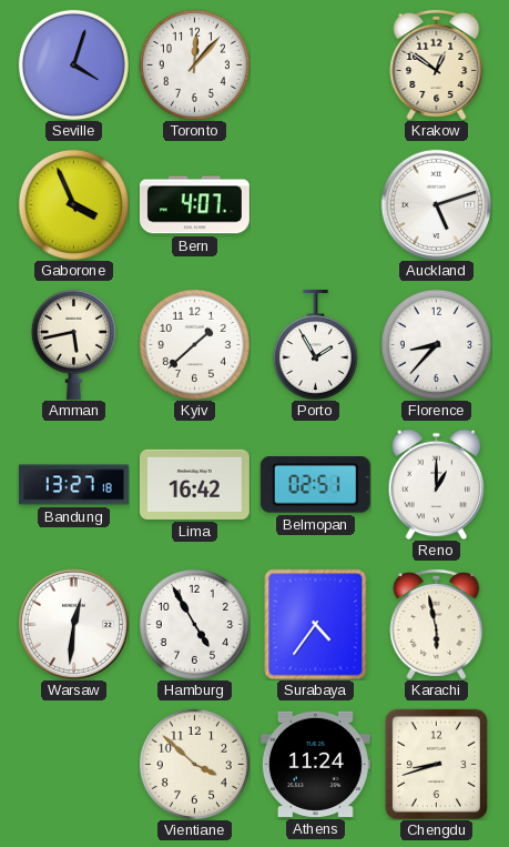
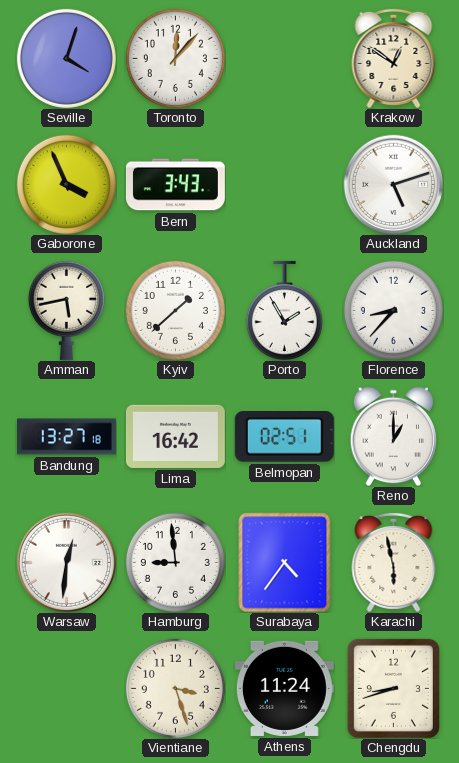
Bern: 4:07 -> 3:43
Hamburg: 4:55 -> 8:59
Vientiane: 3:52 -> 3:27
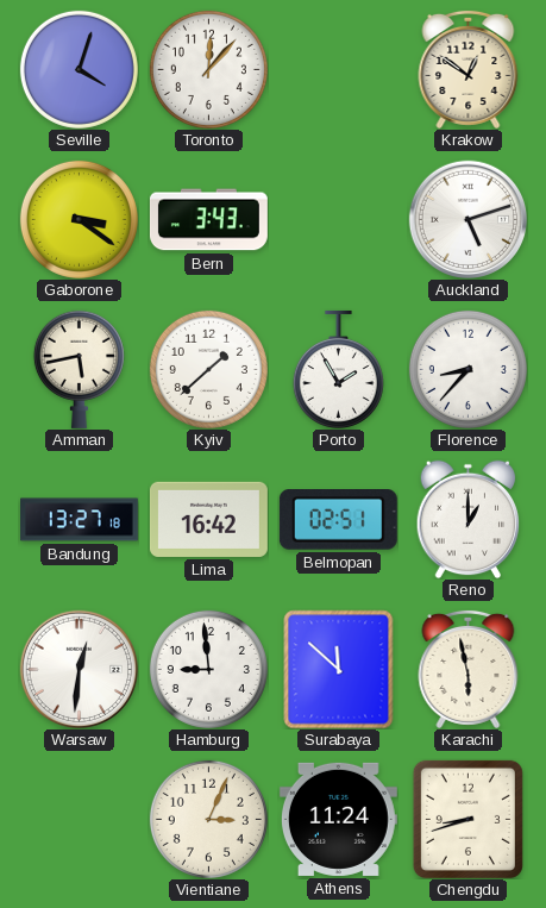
Gaborone: 3:56 -> 3:21
Surabaya: 4:36 -> 11:52
Vientiane: 3:27 -> 3:04
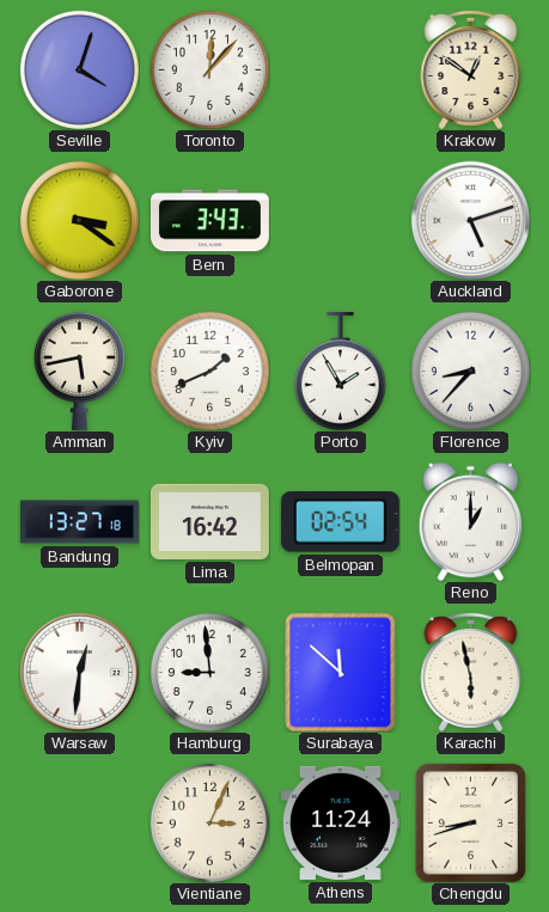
Kyiv: 1:38 -> 1:41
Belmopan: 02:51 -> 02:54
